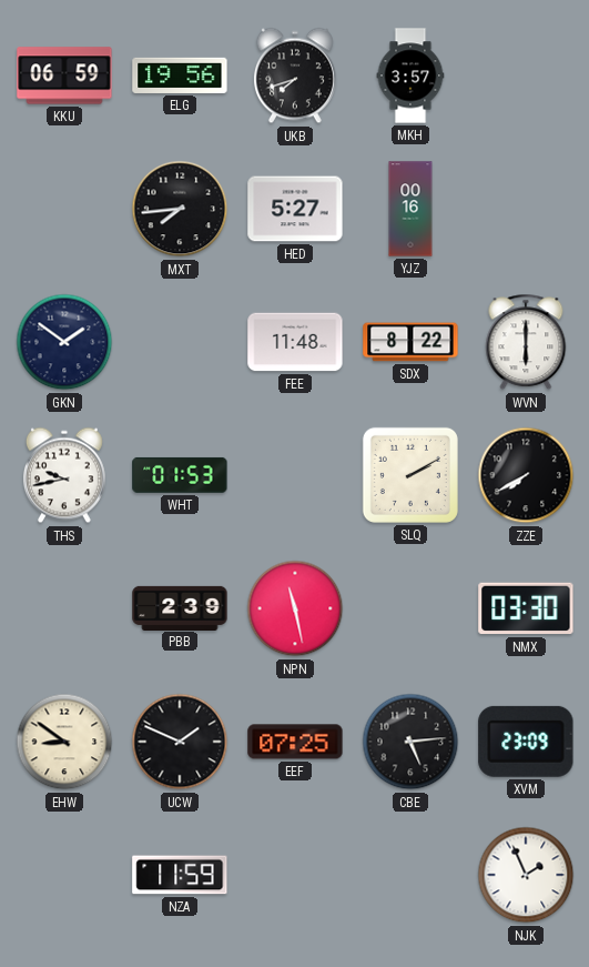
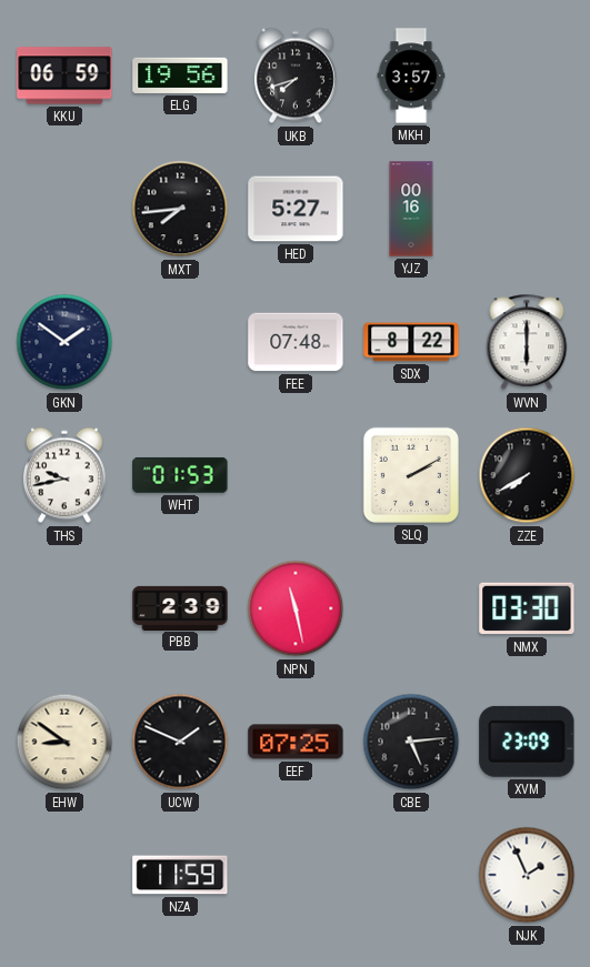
FEE: 11:48 -> 07:48
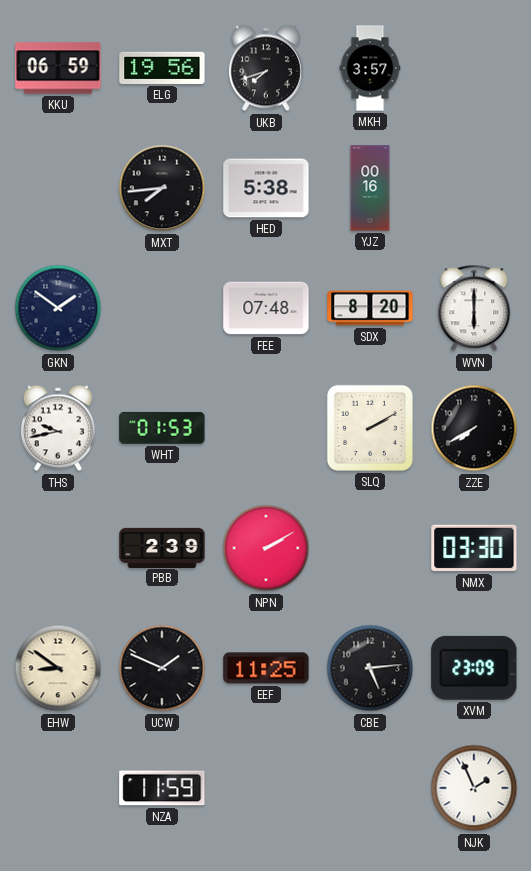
HED: 5:27 -> 5:38
SDX: 8:22 -> 8:20
NPN: 11:28 -> 2:10
EEF: 07:25 -> 11:25
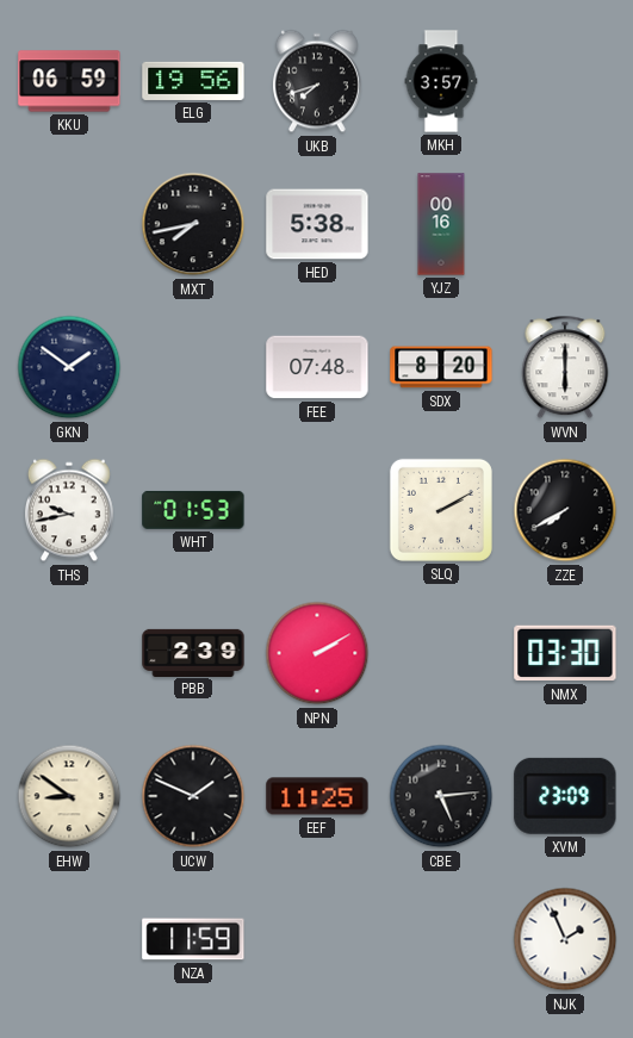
MXT: 7:44 -> 7:43
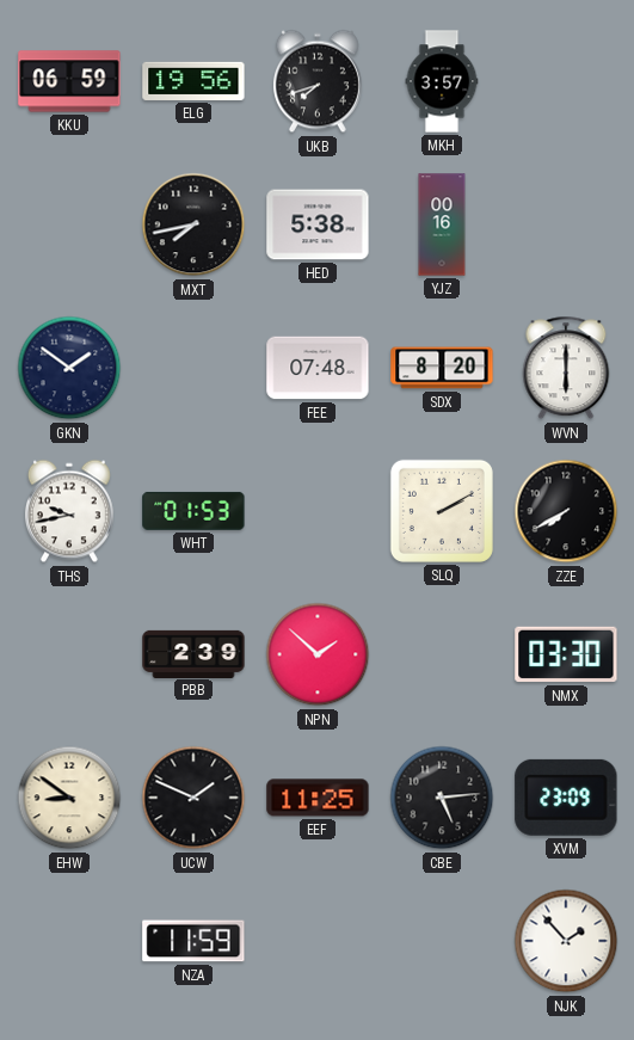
NPN: 2:10 -> 1:52
NJK: 1:56 -> 1:53
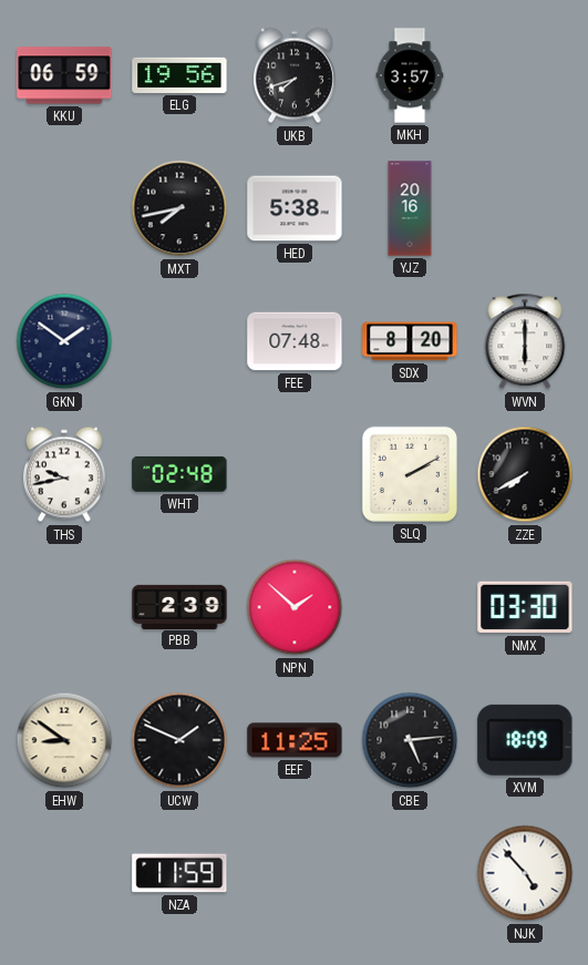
YJZ: 00:16 -> 20:16
WHT: 01:53 -> 02:48
XVM: 23:09 -> 18:09
NJK: 1:53 -> 4:53
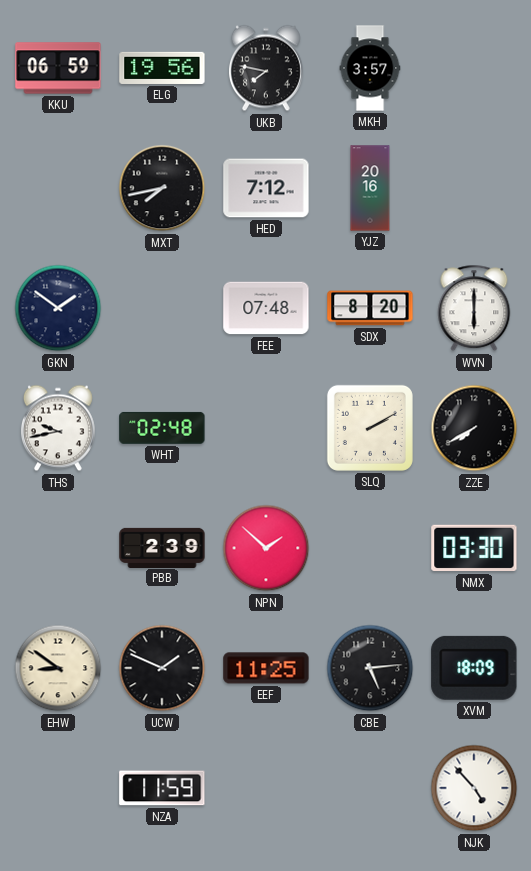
UKB: 7:42 -> 7:47
HED: 5:38 -> 7:12
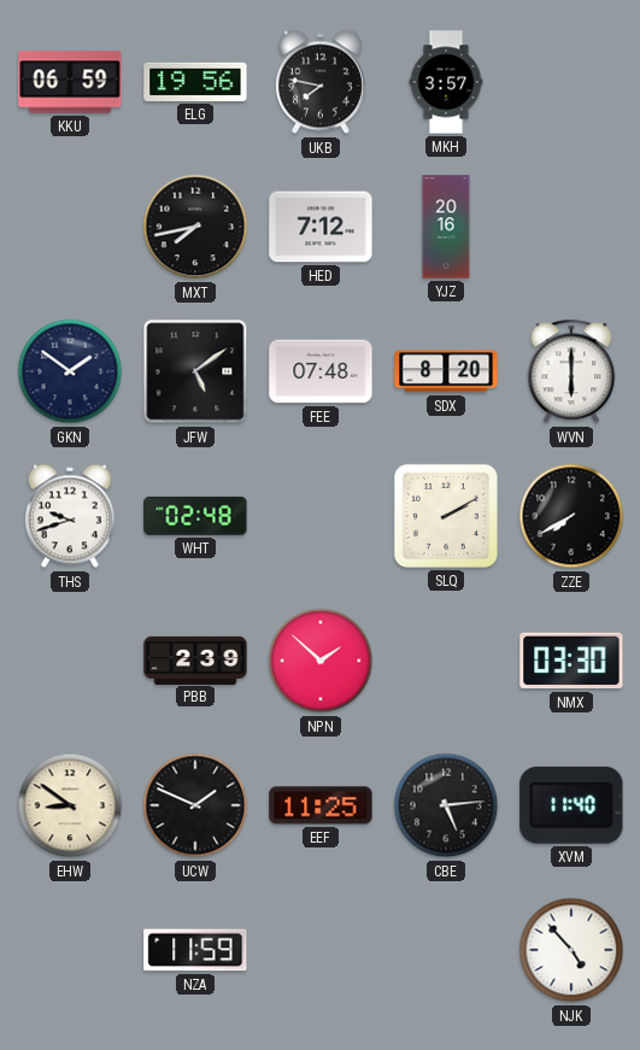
JFW: none -> 5:09
THS: 9:43 -> 9:42
XVM: 18:09 -> 11:40
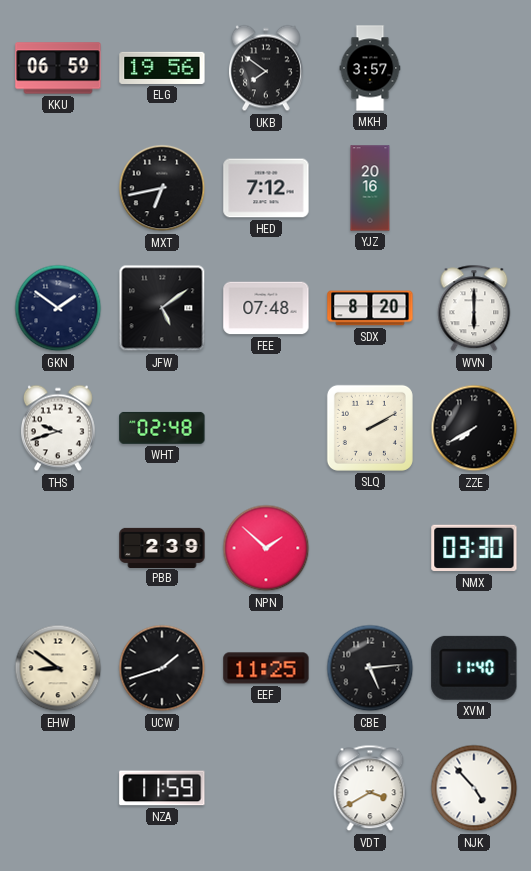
UKB: 7:47 -> 7:51
MXT: 7:43 -> 6:43
UCW: 1:49 -> 1:42
VDT: none -> 3:40
